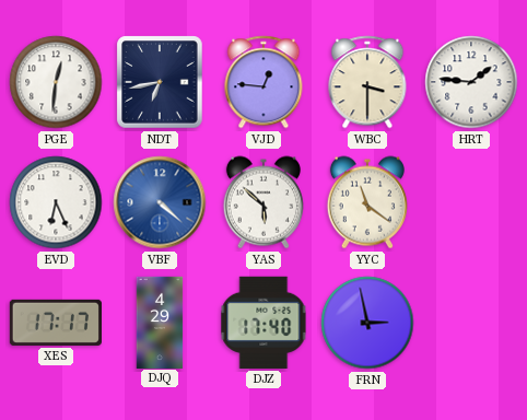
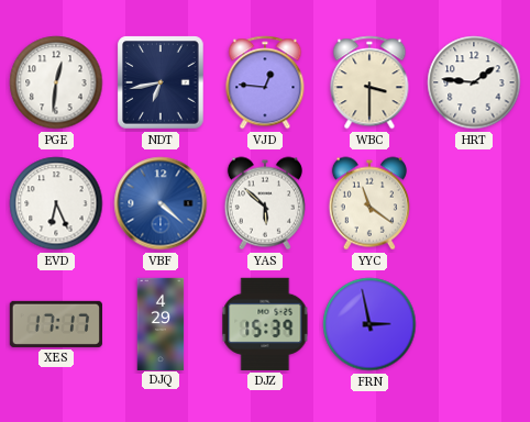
DJZ: 17:40 -> 15:39
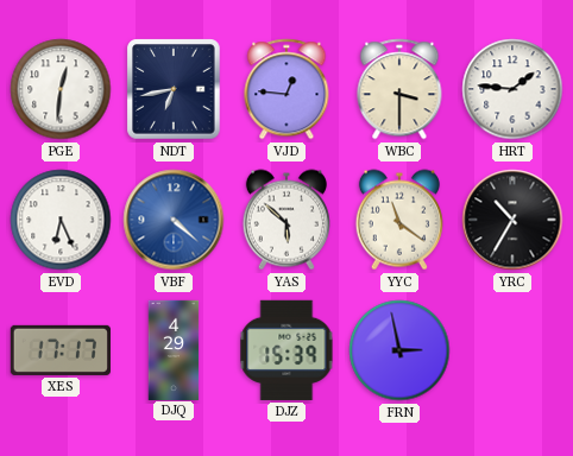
YRC: none -> 10:35
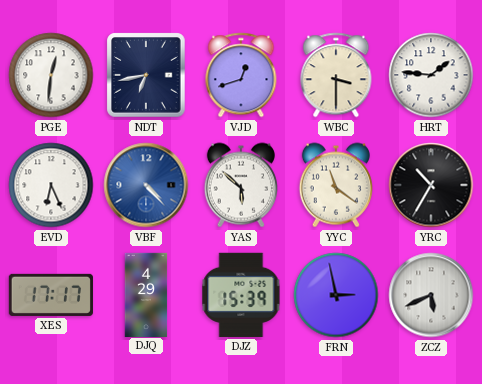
VJD: 12:46 -> 12:42
VBF: 4:22 -> 4:23
ZCZ: none -> 5:41
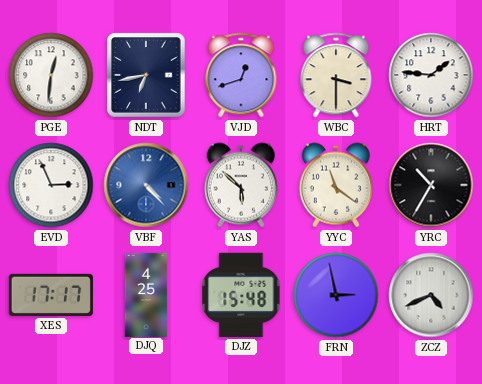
EVD: 6:26 -> 2:56
DJQ: 4:29 -> 4:25
DJZ: 15:39 -> 15:48
ZCZ: 5:41 -> 4:41
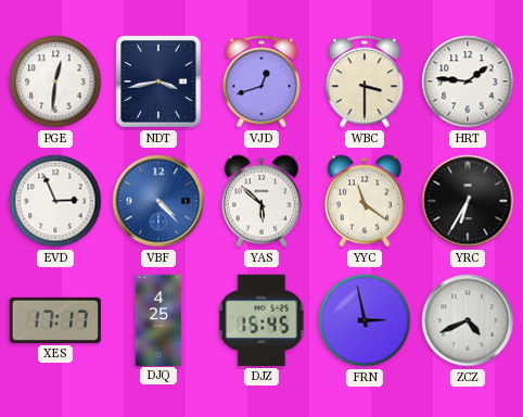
NDT: 6:43 -> 3:43
YRC: 10:35 -> 6:35
DJZ: 15:48 -> 15:45
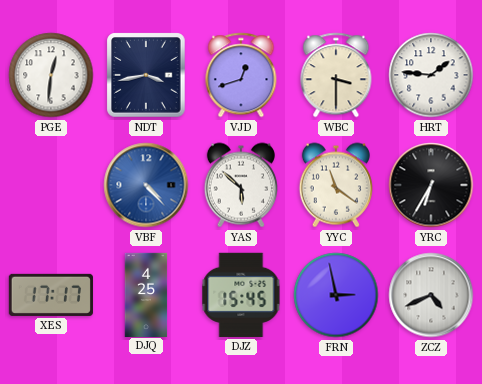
EVD: 2:56 -> none
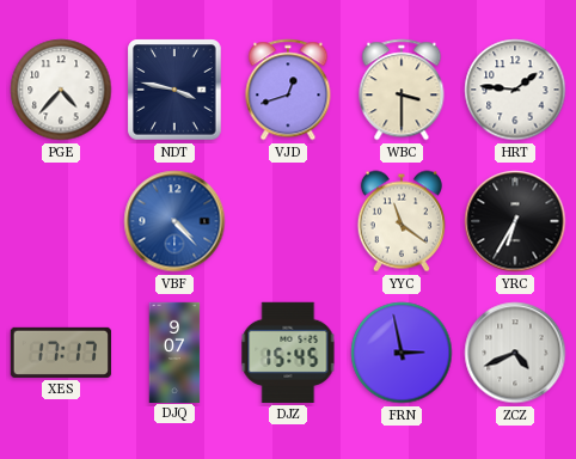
PGE: 12:31 -> 4:37
NDT: 3:43 -> 3:47
YAS: 5:52 -> none
DJQ: 4:25 -> 9:07
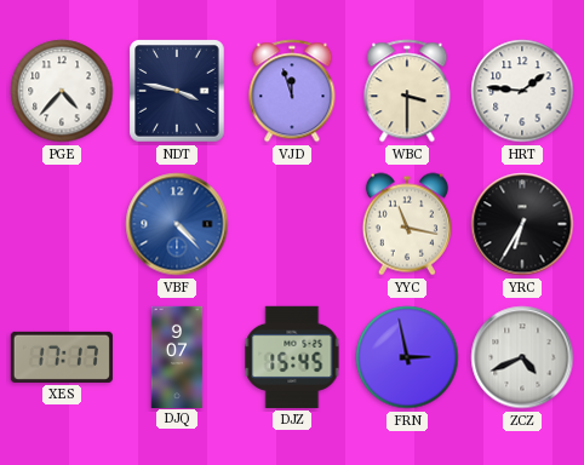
VJD: 12:42 -> 11:57
YYC: 11:21 -> 11:17
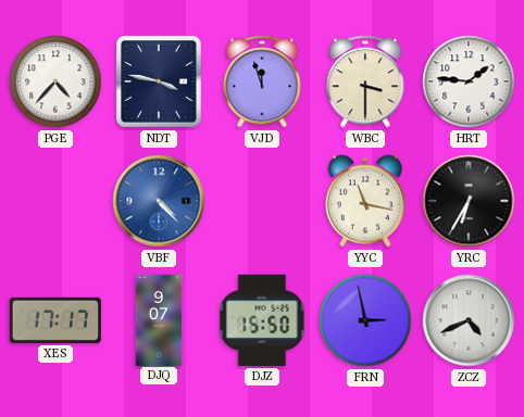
DJZ: 15:45 -> 15:50
